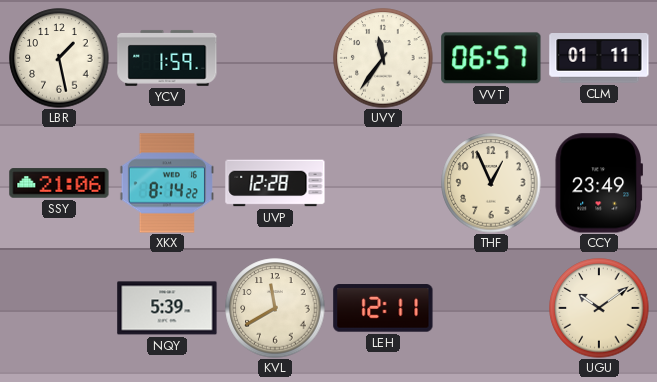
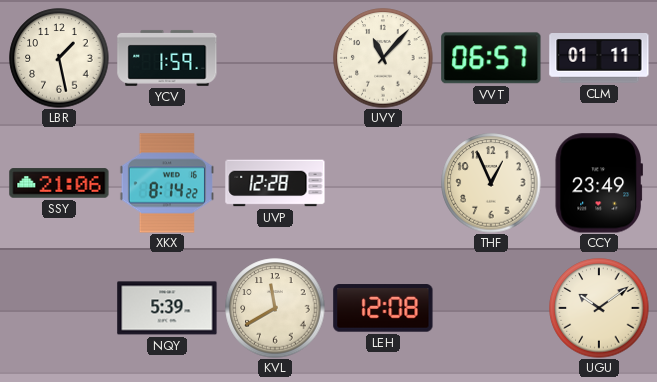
UVY: 11:36 -> 11:07
LEH: 12:11 -> 12:08
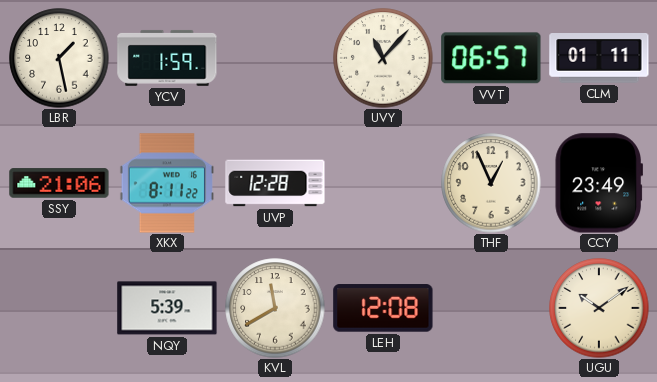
XKX: 8:14 -> 8:11
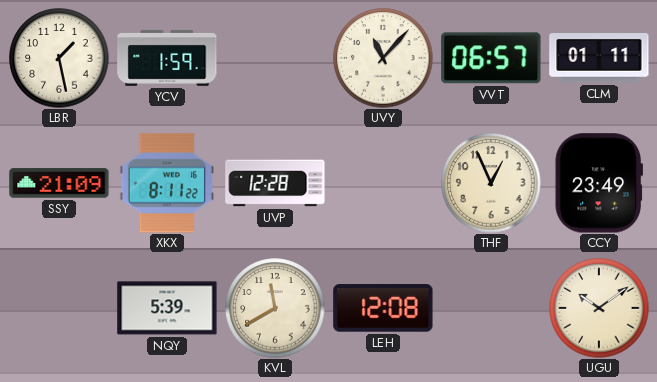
SSY: 21:06 -> 21:09
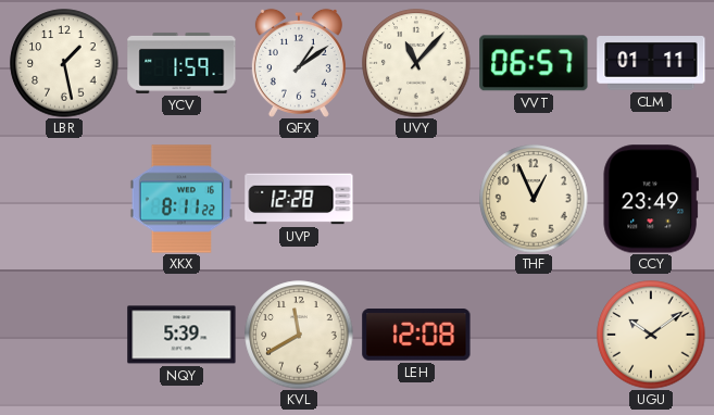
QFX: none -> 1:09
SSY: 21:09 -> none
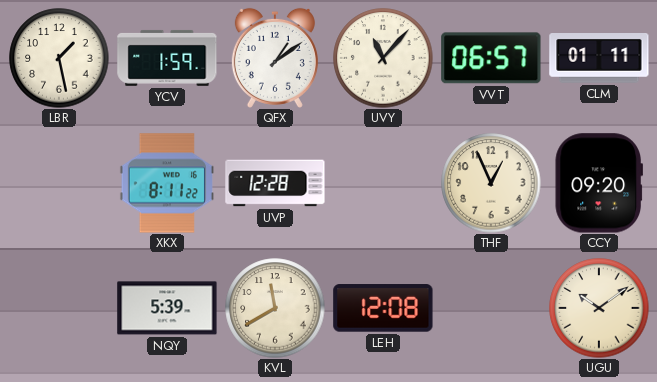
CCY: 23:49 -> 09:20
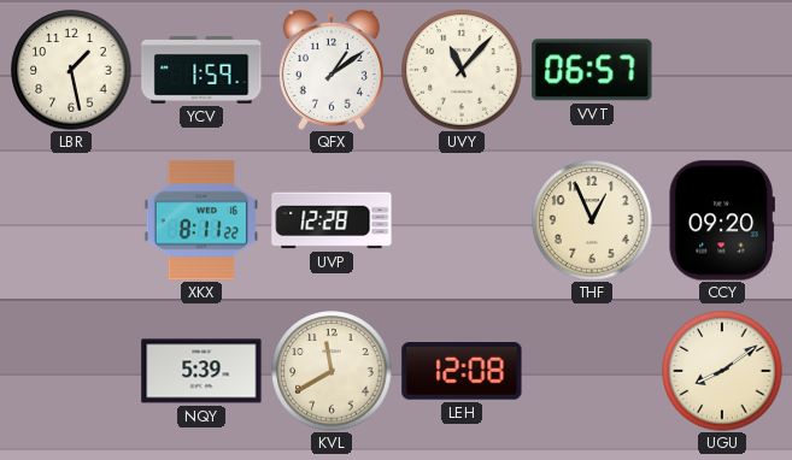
CLM: 01:11 -> none
UGU: 10:09 -> 8:09
